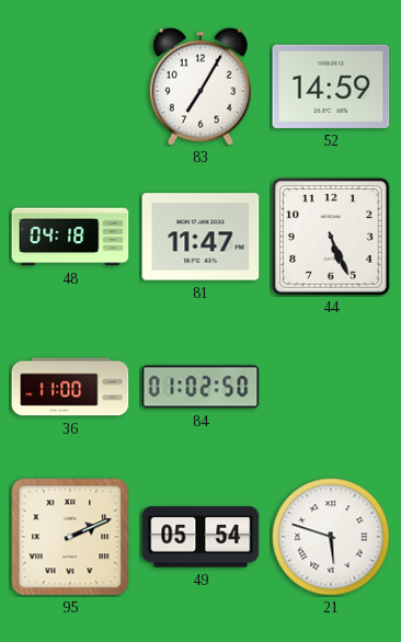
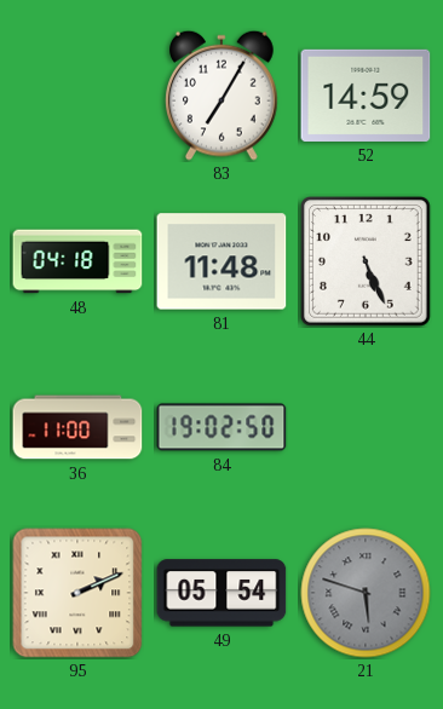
81: 11:47 -> 11:48
84: 01:02 -> 19:02
21 dial: white -> grey
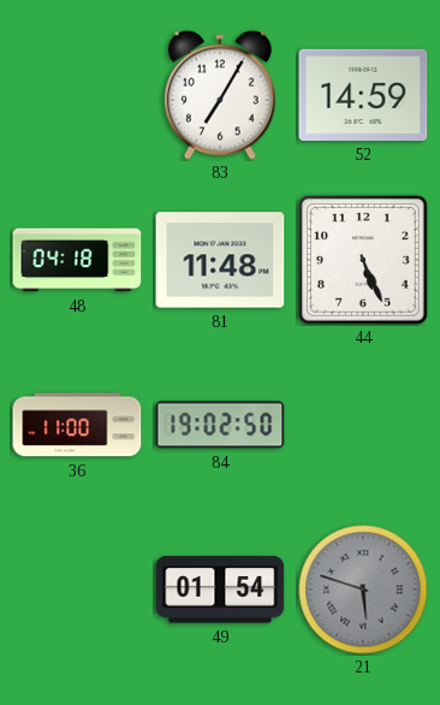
95: 2:11 -> none
49: 05:54 -> 01:54
